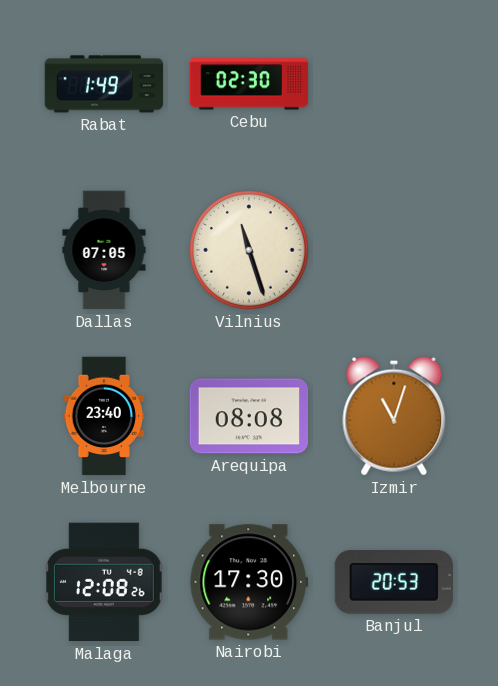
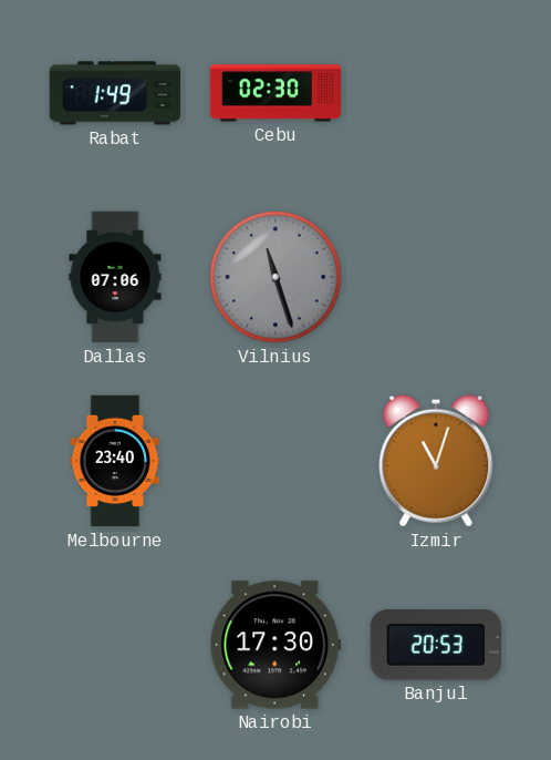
Dallas: 07:05 -> 07:06
Vilnius dial: cream -> grey
Arequipa: 08:08 -> none
Malaga: 12:08 -> none
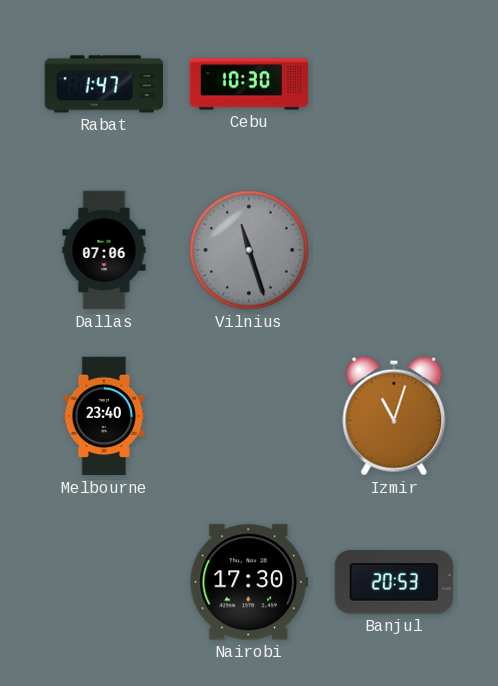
Rabat: 1:49 -> 1:47
Cebu: 02:30 -> 10:30
